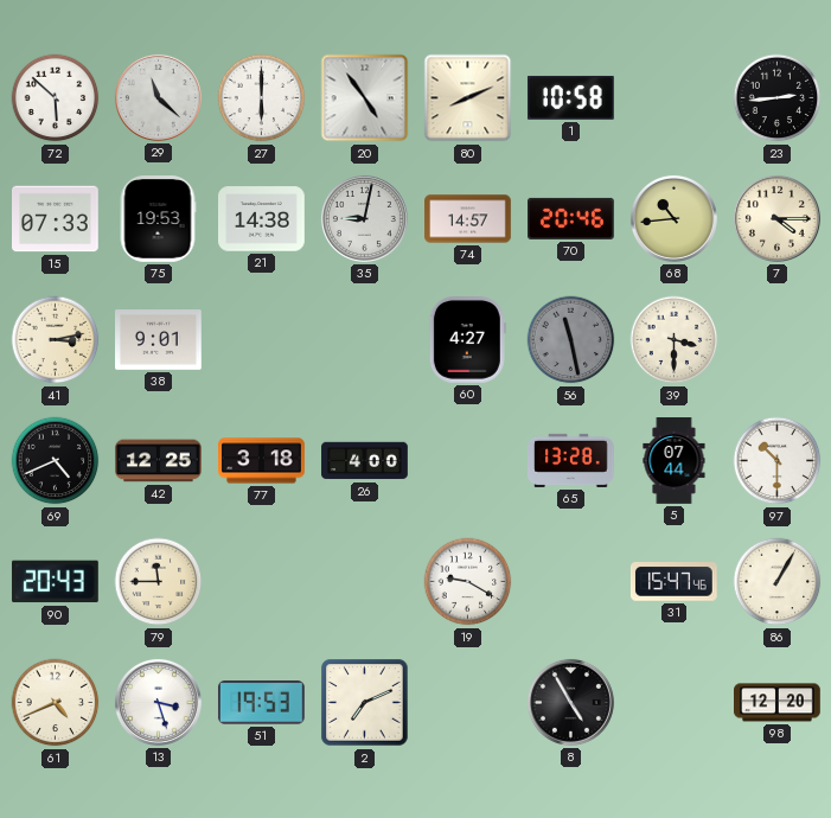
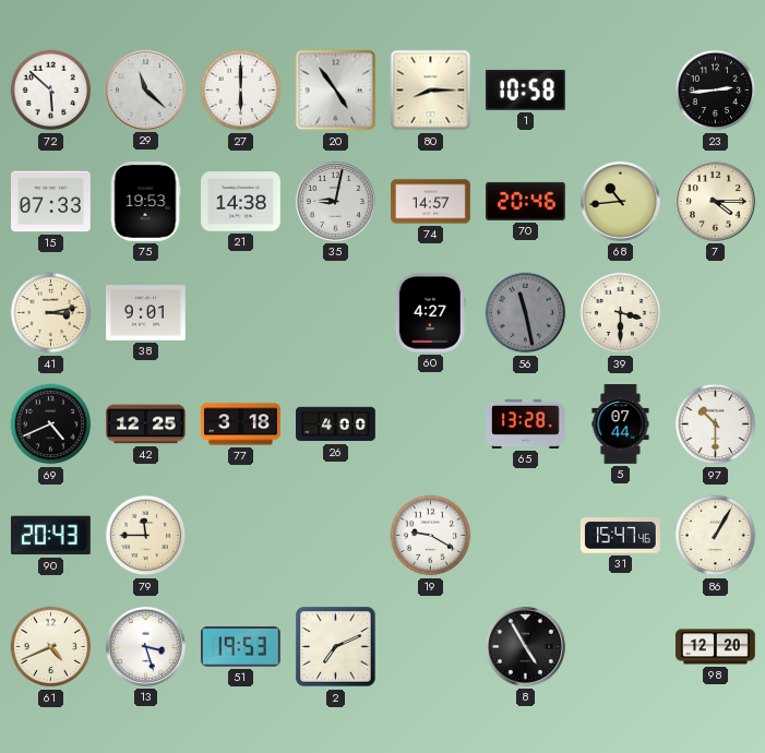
80: 8:11 -> 8:15
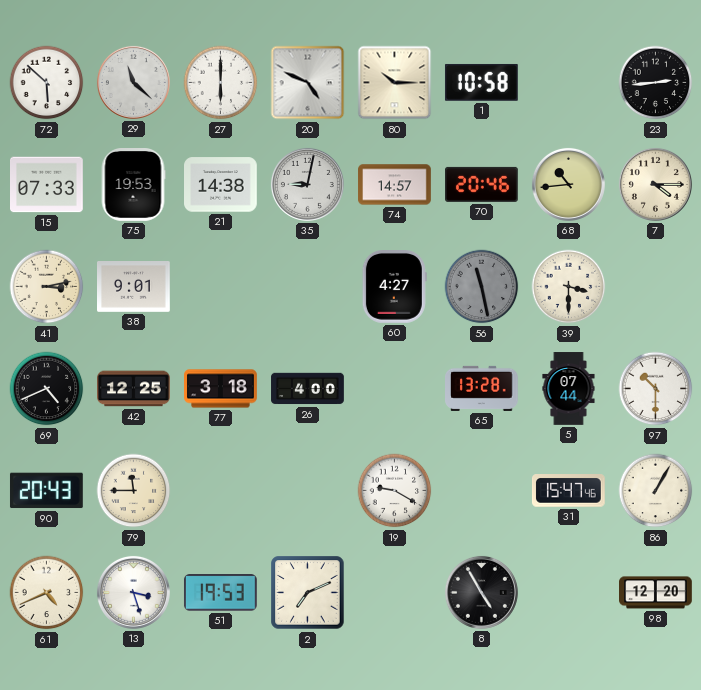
20: 4:54 -> 4:49
80: 8:15 -> 10:15
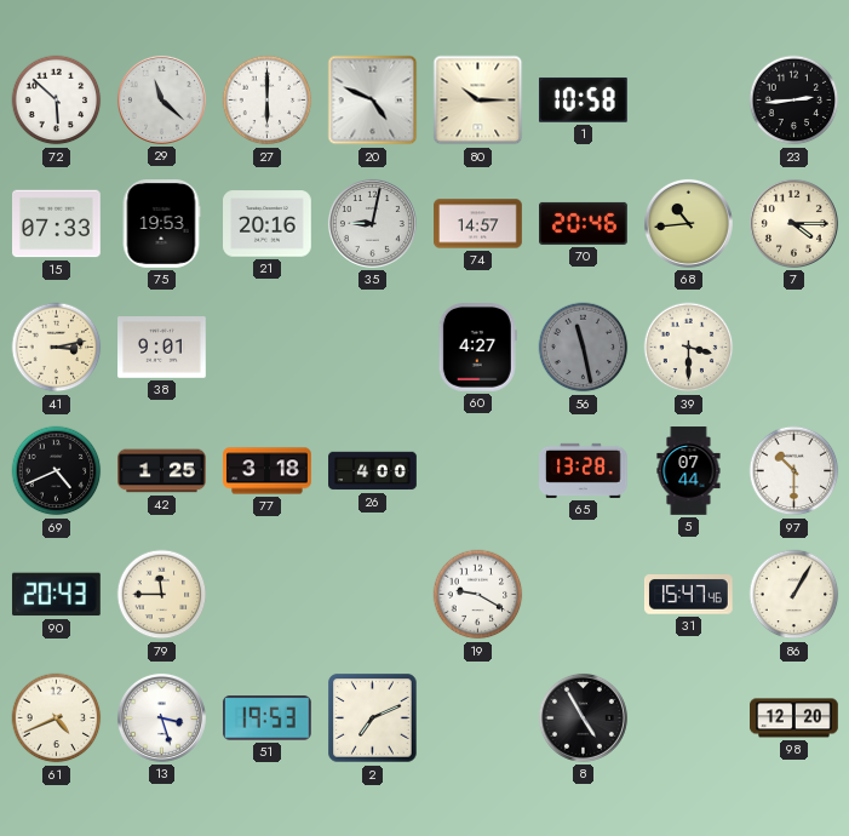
21: 14:38 -> 20:16
42: 12:25 -> 1:25
